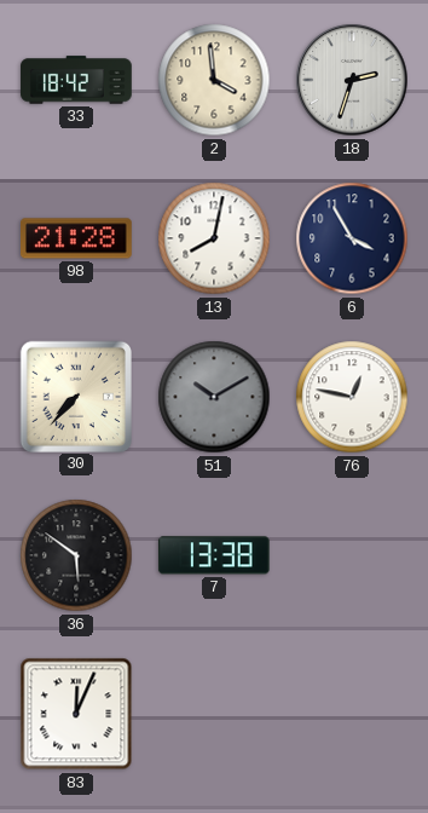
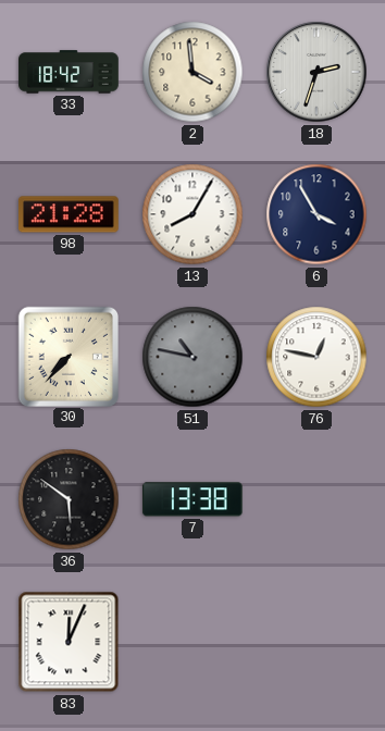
13: 8:02 -> 8:05
51: 10:10 -> 10:47
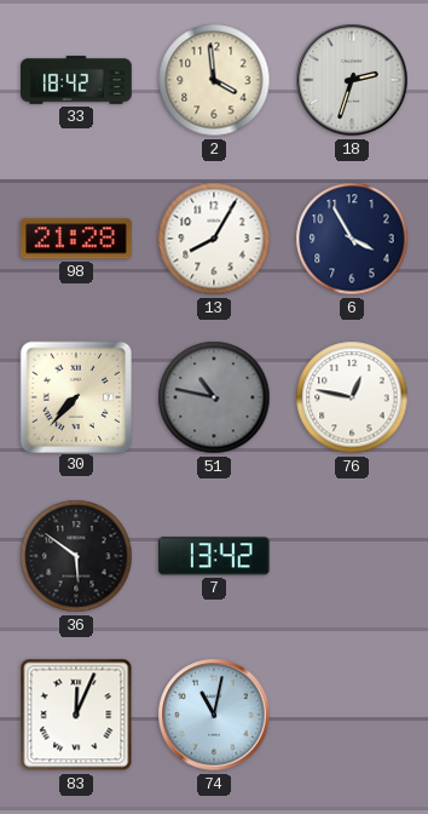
7: 13:38 -> 13:42
74: none -> 11:02
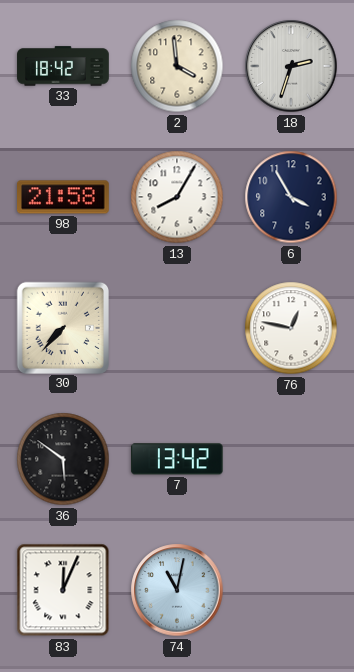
98: 21:28 -> 21:58
51: 10:47 -> none
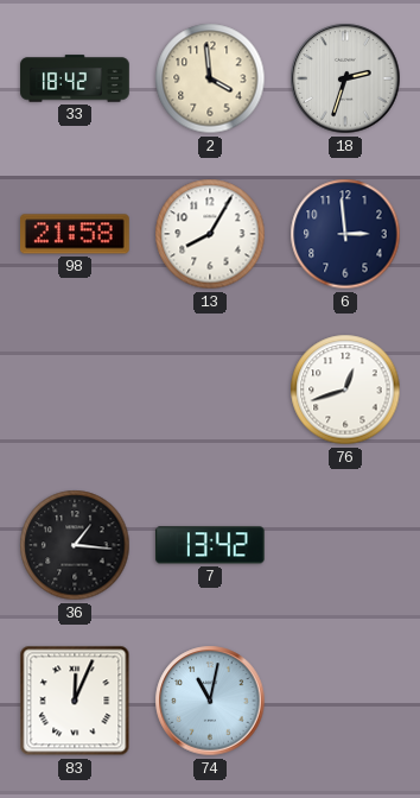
6: 3:55 -> 2:59
30: 7:37 -> none
76: 12:47 -> 12:42
36: 5:51 -> 1:16
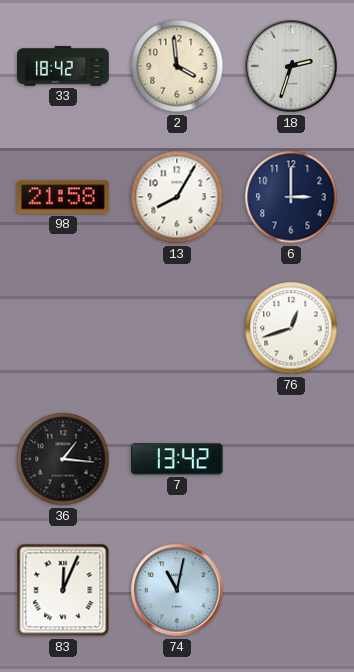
6: 2:59 -> 3:00
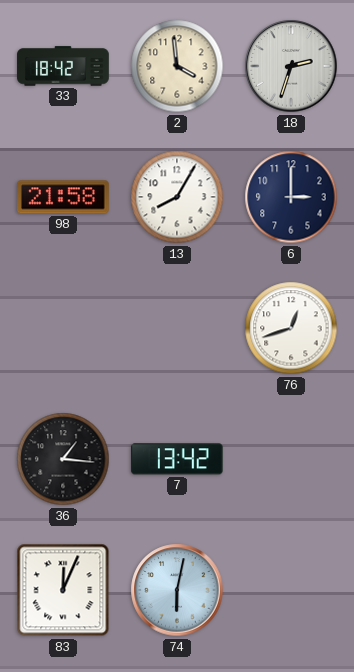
74: 11:02 -> 6:02
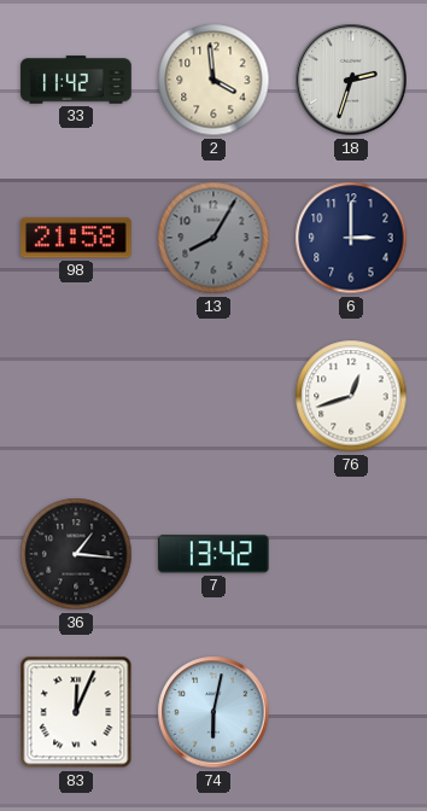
33: 18:42 -> 11:42
13 dial: white -> grey
